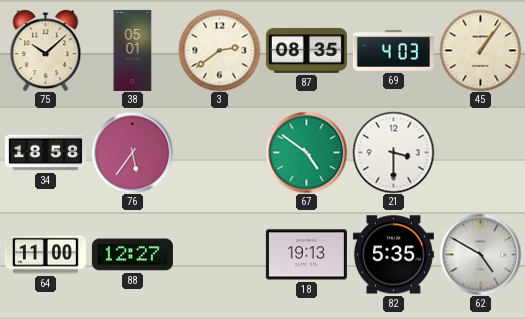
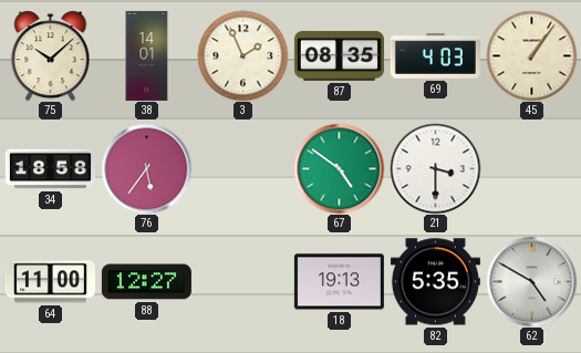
38: 05:01 -> 14:01
3: 2:39 -> 1:56
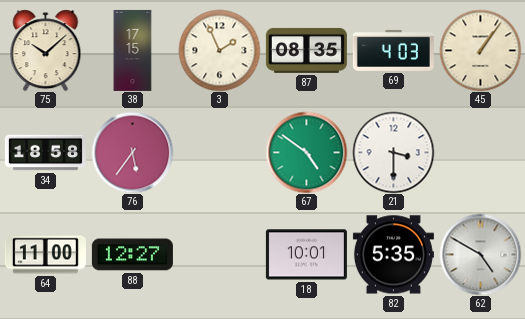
38: 14:01 -> 17:15
18: 19:13 -> 10:01
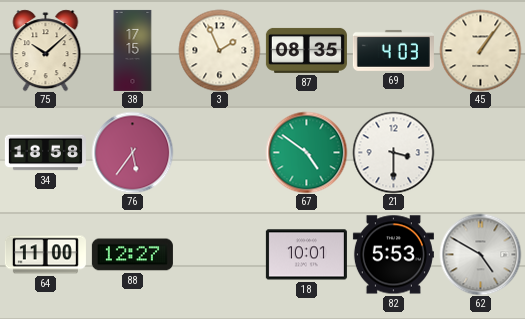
82: 5:35 -> 5:53
